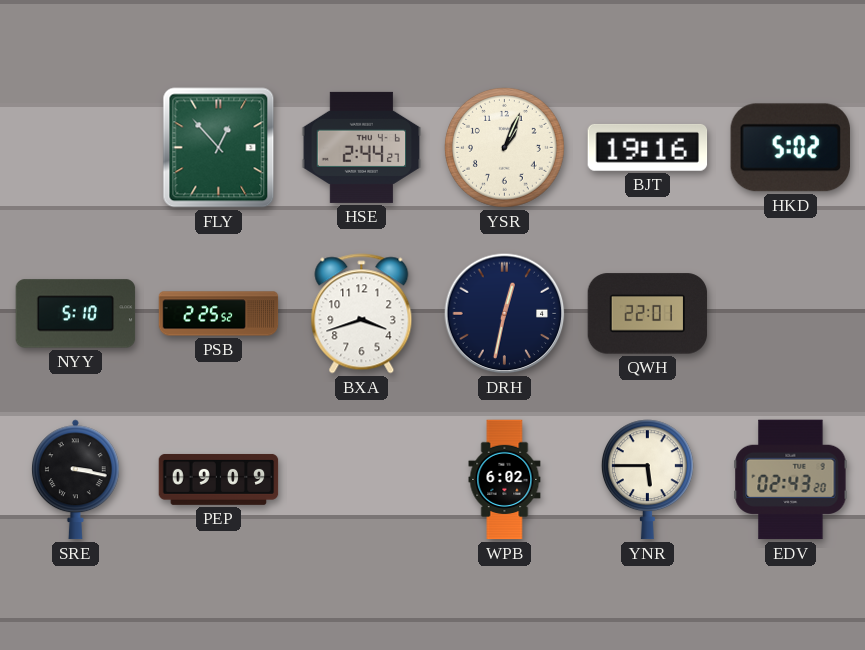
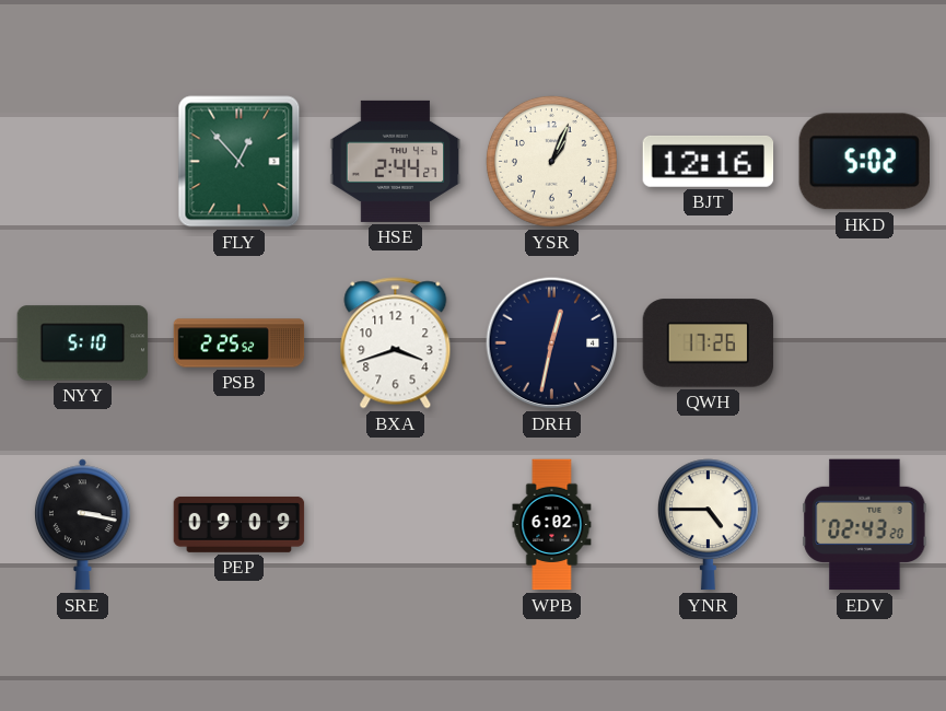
BJT: 19:16 -> 12:16
QWH: 22:01 -> 17:26
YNR: 5:45 -> 4:45
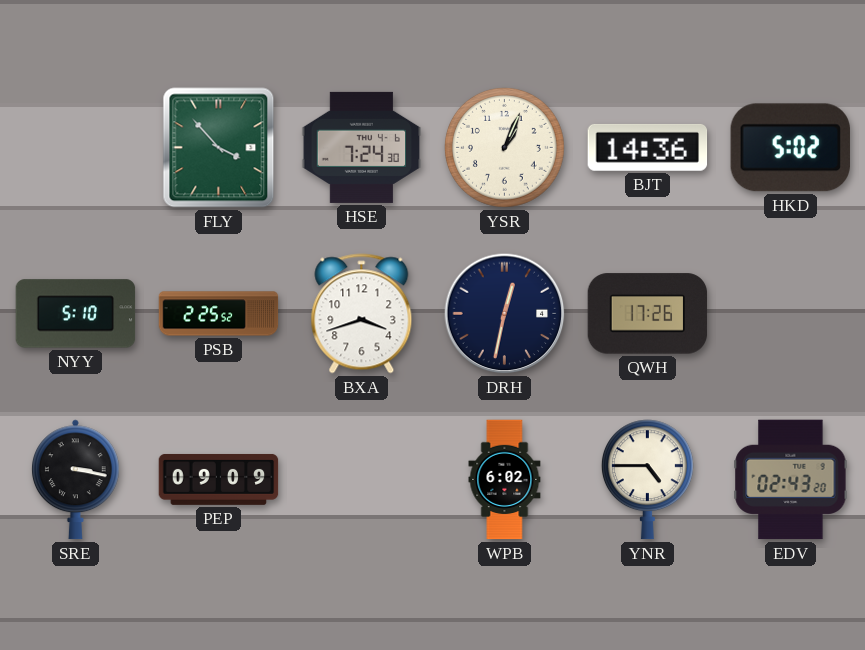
FLY: 12:53 -> 3:53
HSE: 2:44 -> 7:24
BJT: 12:16 -> 14:36
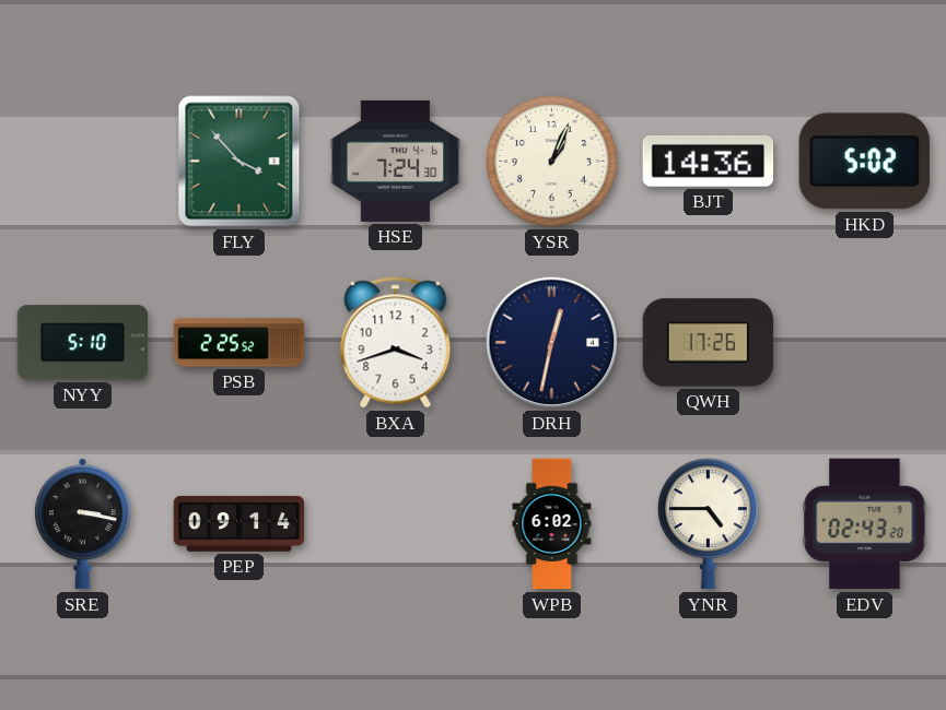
PEP: 09:09 -> 09:14
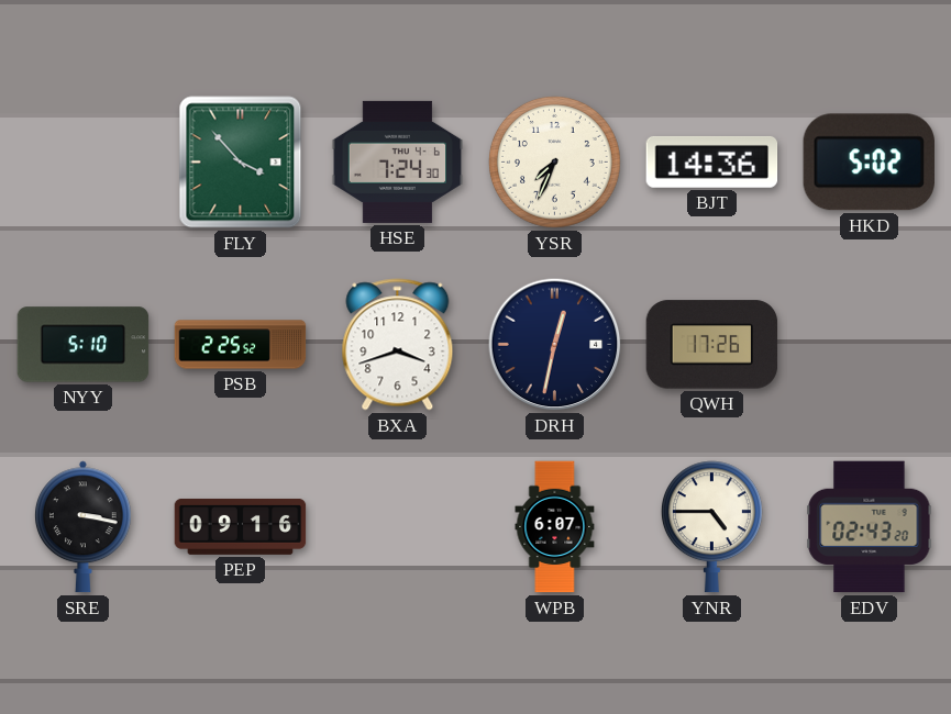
YSR: 1:04 -> 7:34
PEP: 09:14 -> 09:16
WPB: 6:02 -> 6:07
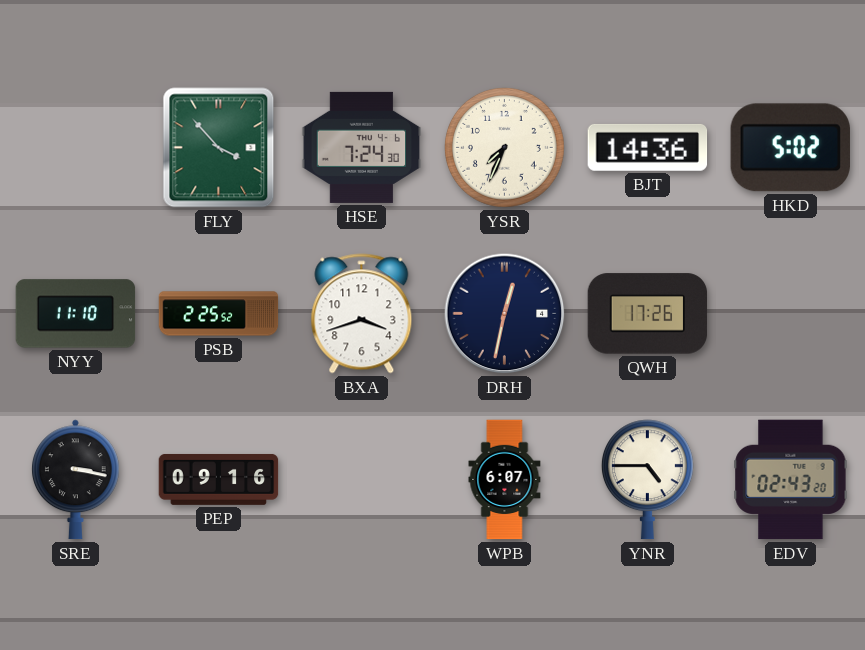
NYY: 5:10 -> 11:10
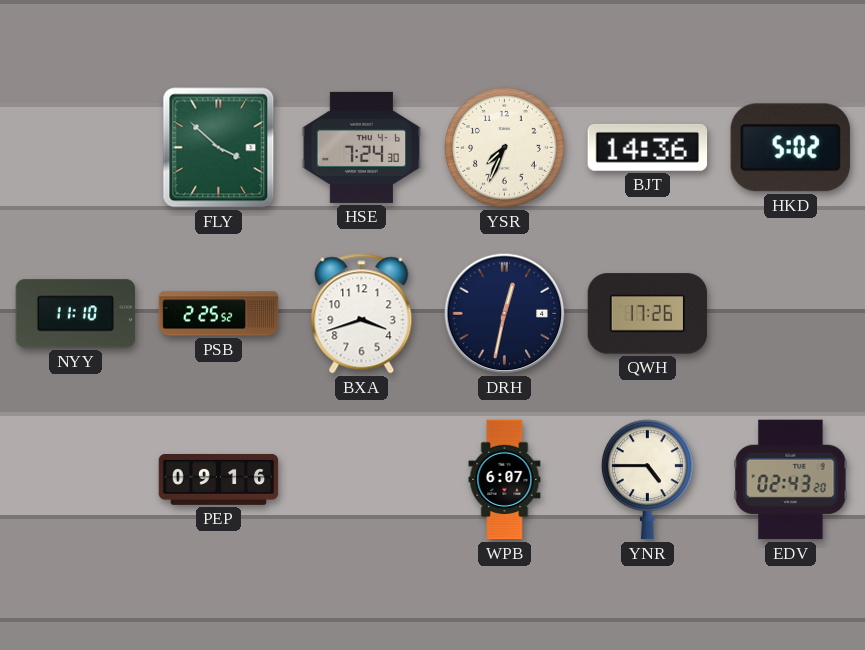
FLY: 3:53 -> 3:52
SRE: 3:17 -> none
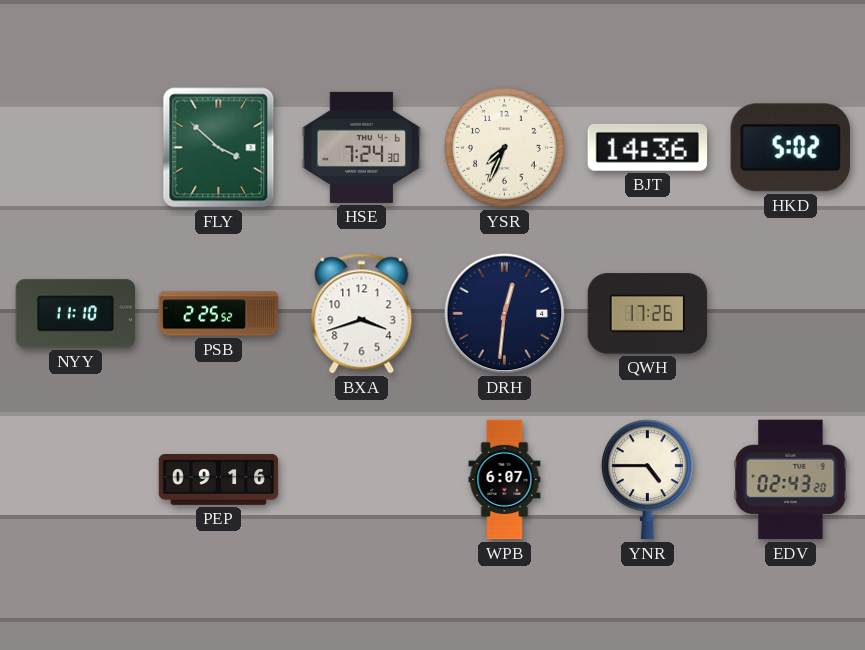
DRH: 12:32 -> 12:31
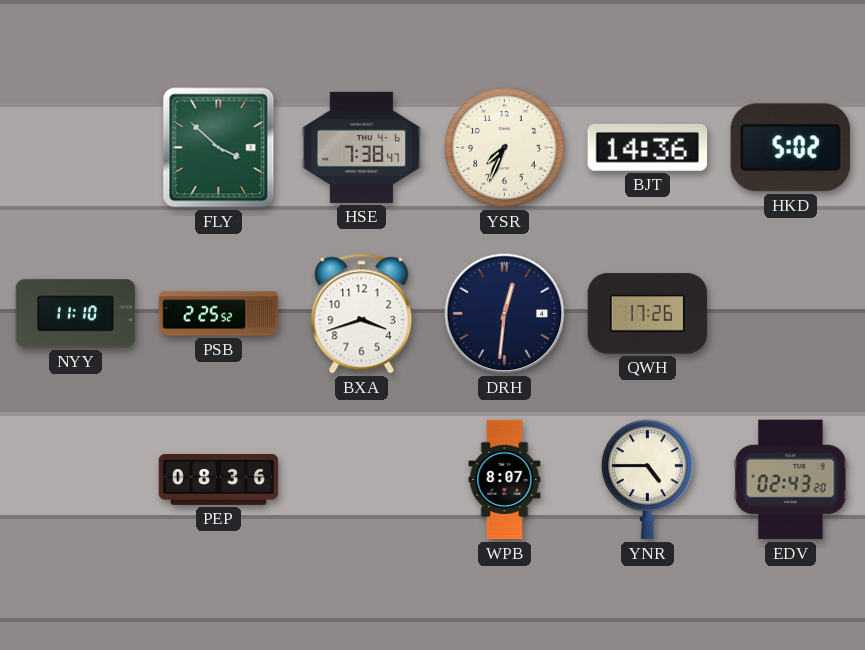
HSE: 7:24 -> 7:38
PEP: 09:16 -> 08:36
WPB: 6:07 -> 8:07
